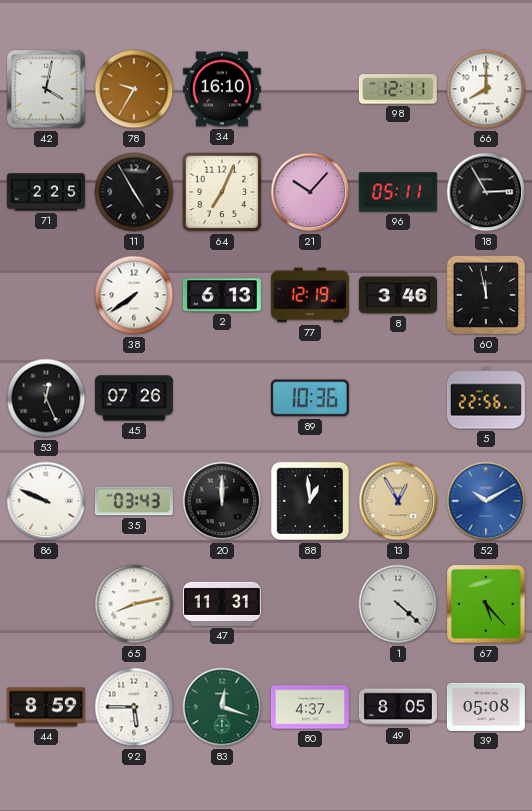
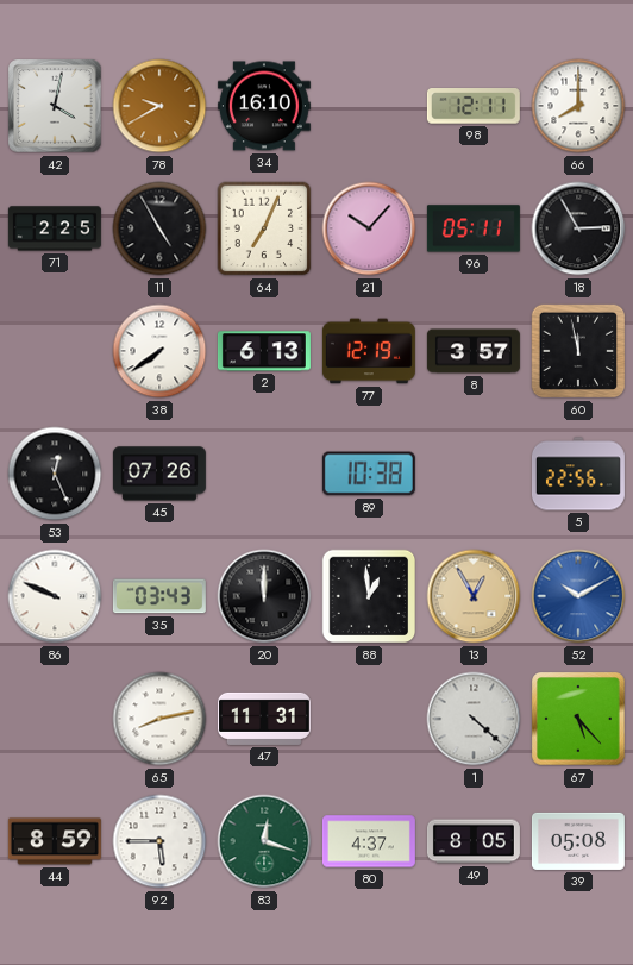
78: 9:35 -> 9:40
8: 3:46 -> 3:57
89: 10:36 -> 10:38
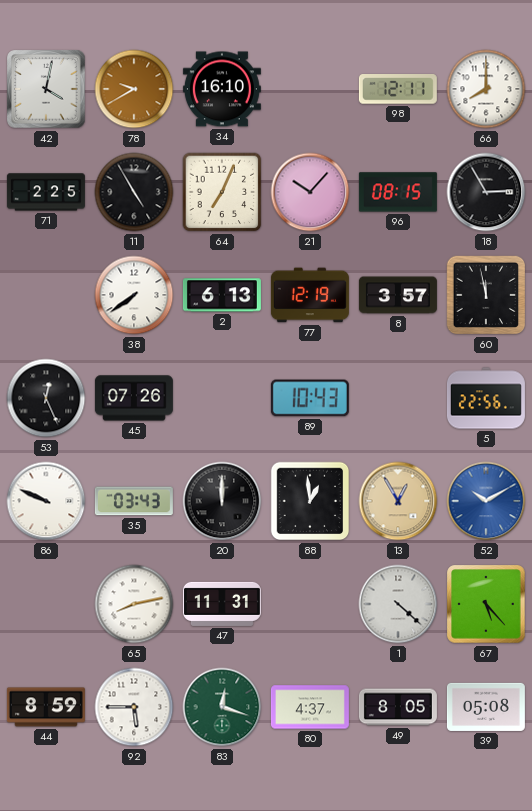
96: 05:11 -> 08:15
89: 10:38 -> 10:43
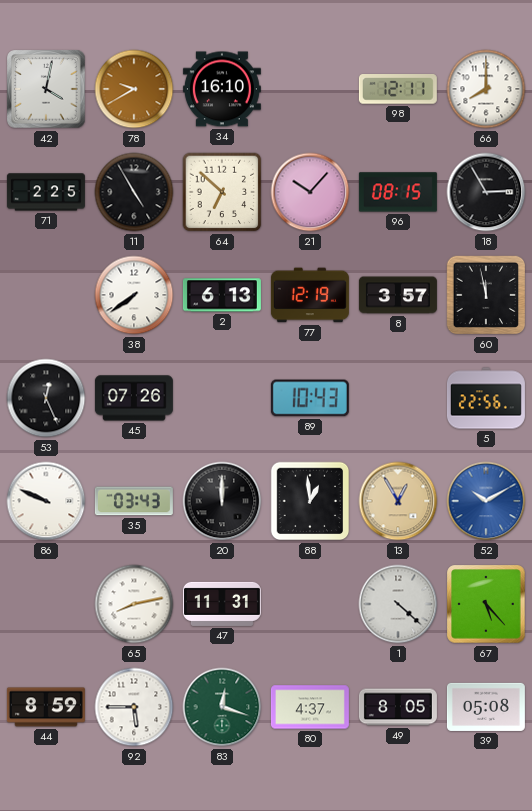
64: 7:04 -> 6:52
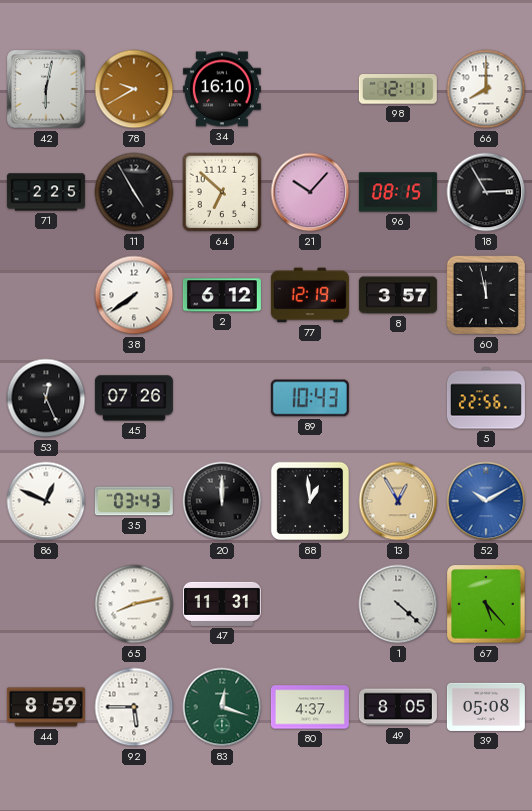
42: 4:02 -> 6:02
2: 6:13 -> 6:12
86: 9:49 -> 12:49
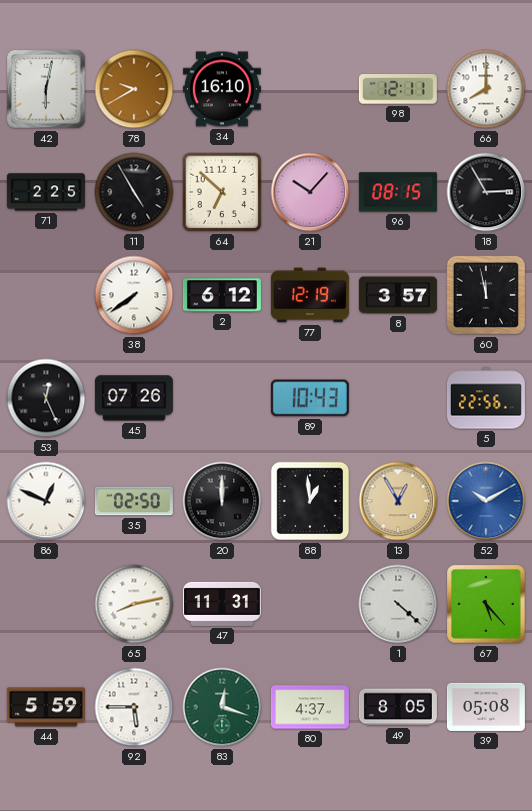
35: 03:43 -> 02:50
44: 8:59 -> 5:59
